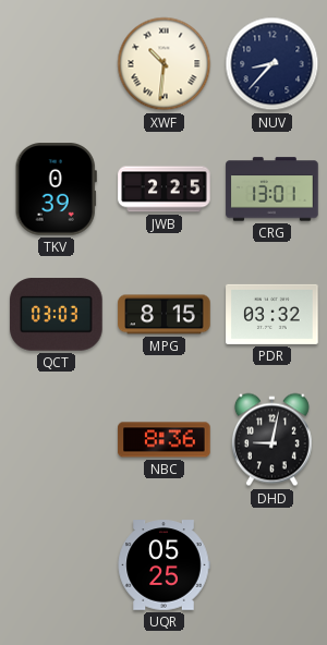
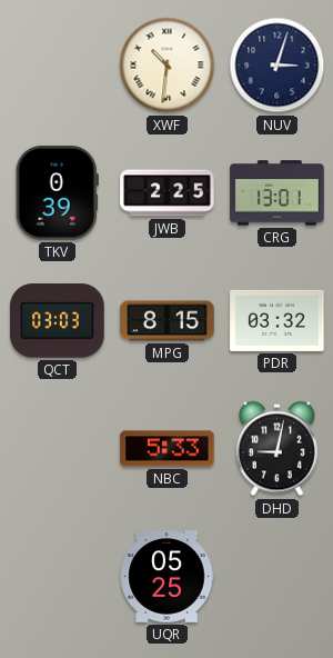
NUV: 8:37 -> 3:03
NBC: 8:36 -> 5:33
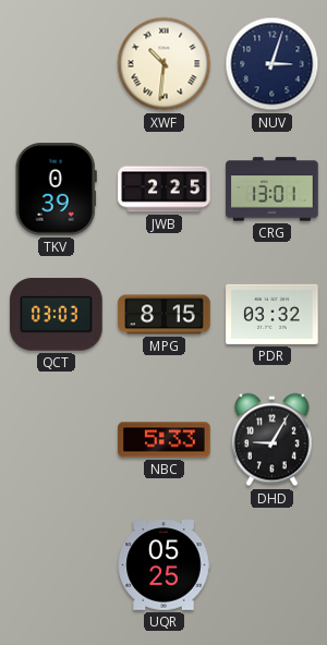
DHD: 9:02 -> 9:05
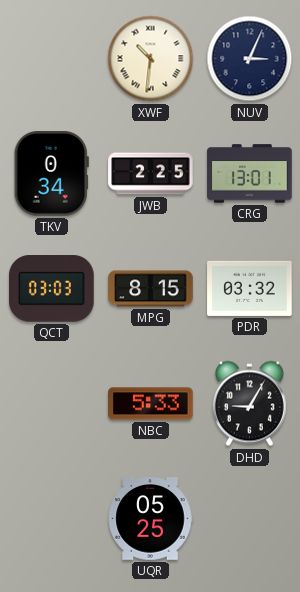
NUV: 3:03 -> 3:04
TKV: 0:39 -> 0:34
